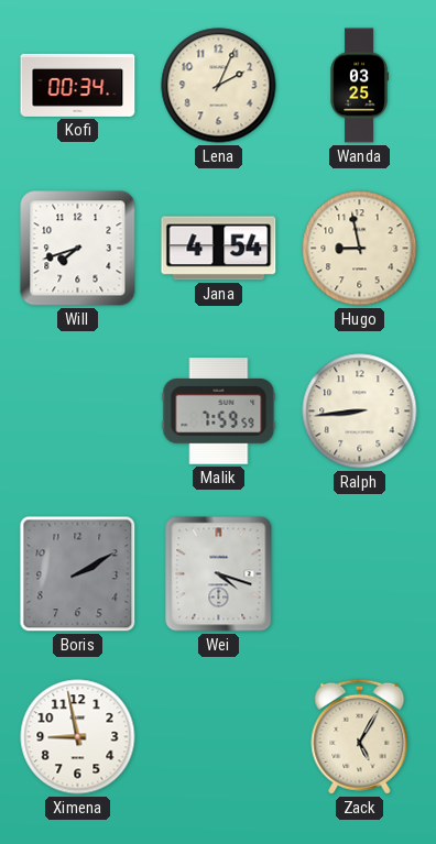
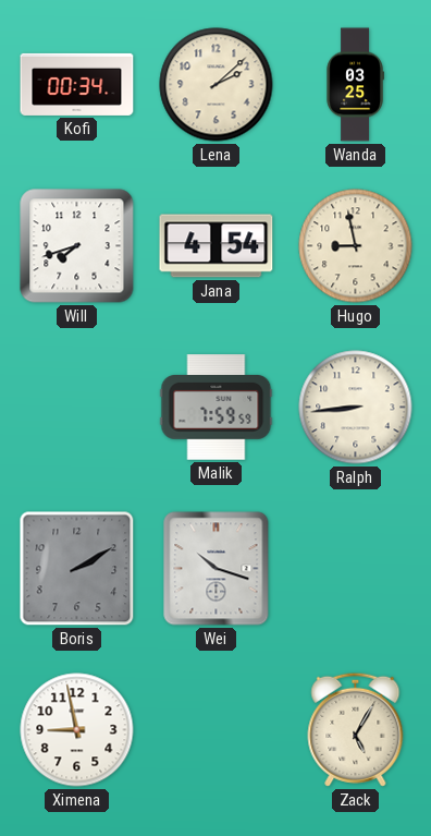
Lena: 2:04 -> 2:08
Wei: 4:18 -> 10:18
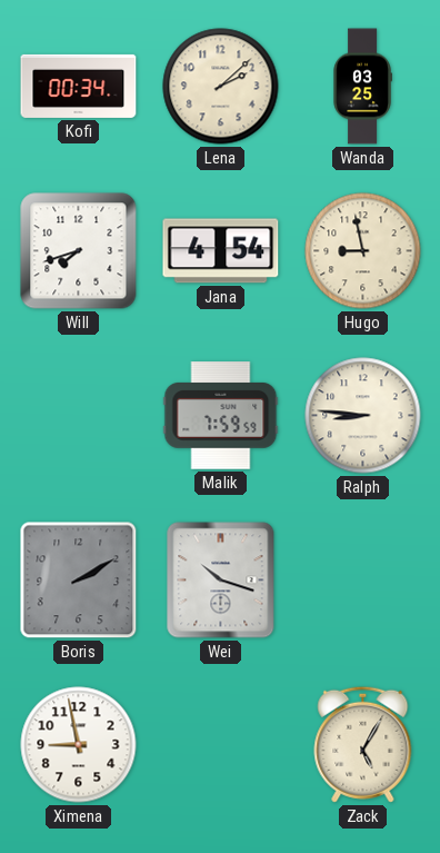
Ralph: 8:44 -> 8:46
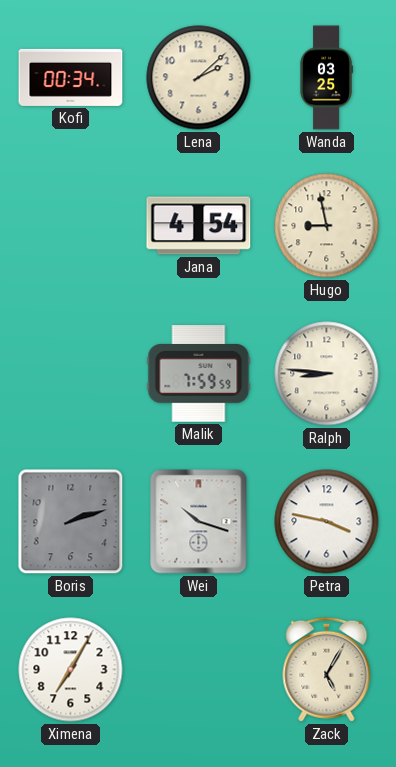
Will: 7:42 -> none
Boris: 2:10 -> 2:12
Petra: none -> 3:47
Ximena: 8:58 -> 7:05
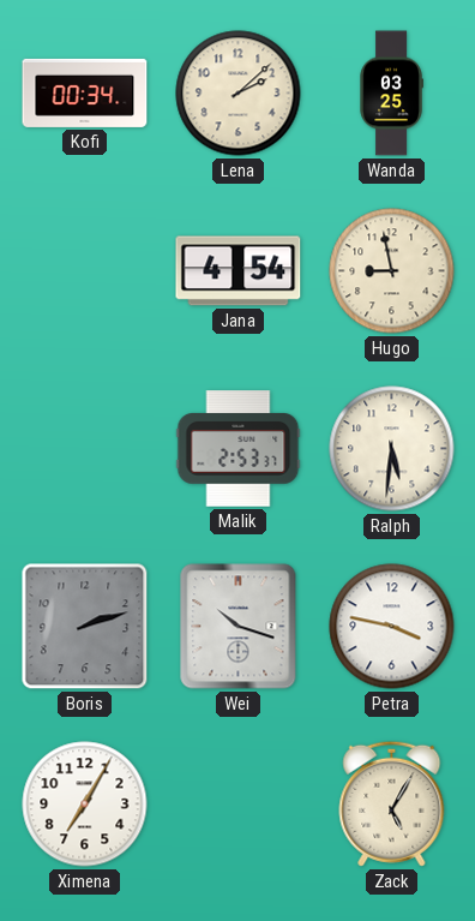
Malik: 7:59 -> 2:53
Ralph: 8:46 -> 5:31
